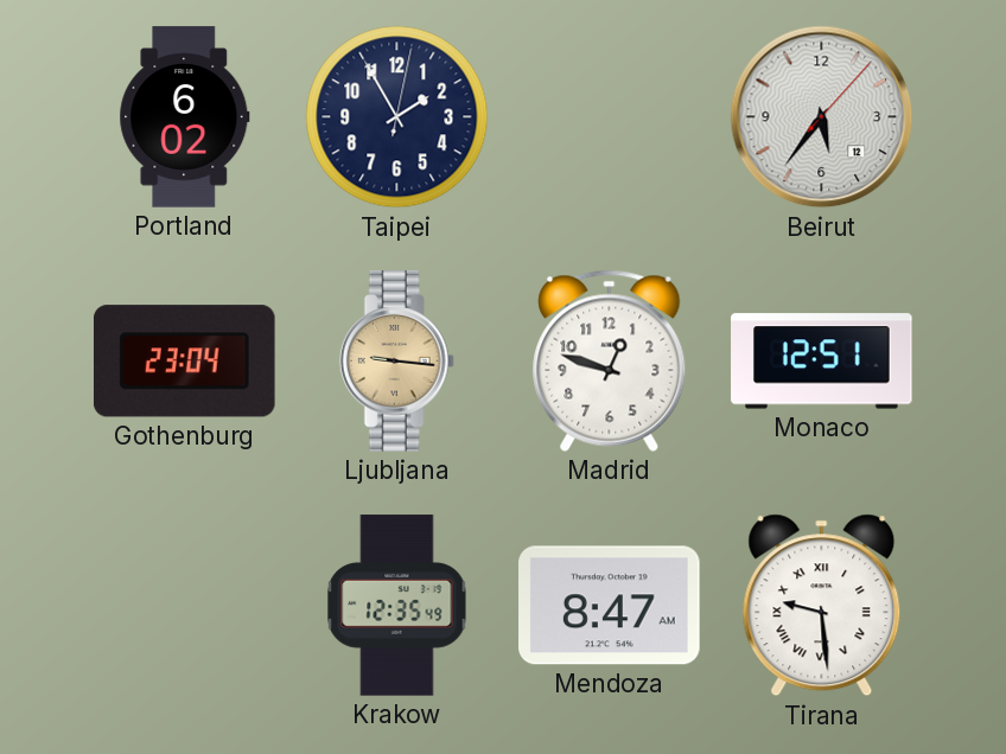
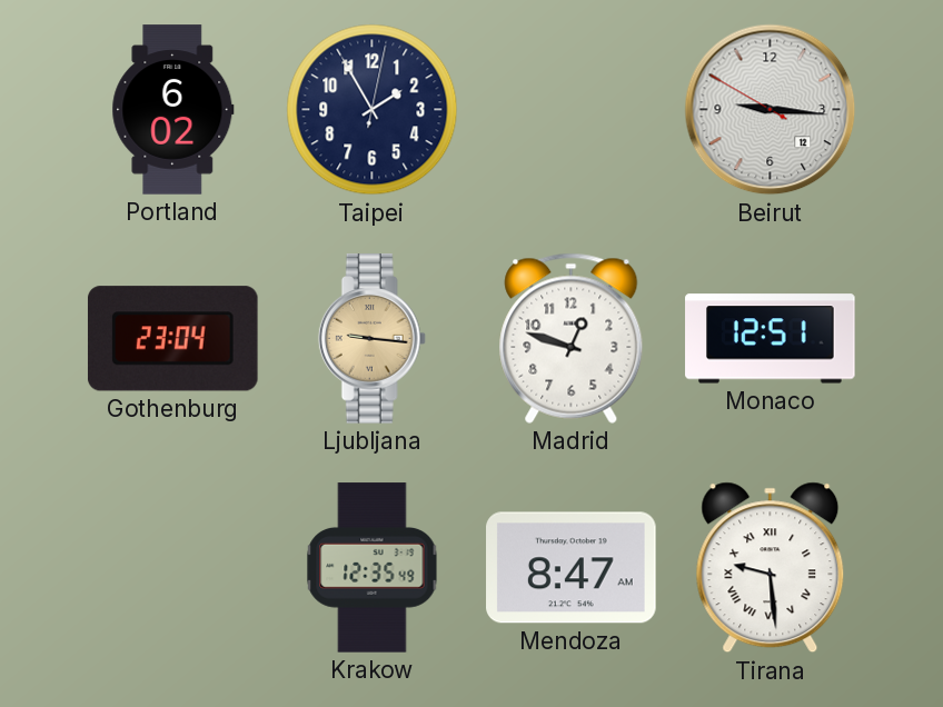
Beirut: 5:36 -> 9:15
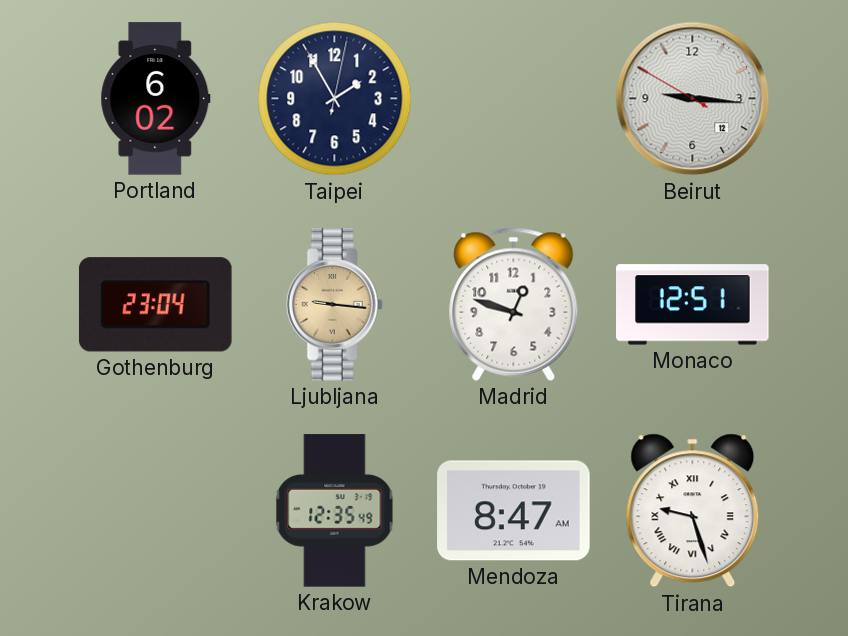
Tirana: 9:29 -> 9:27
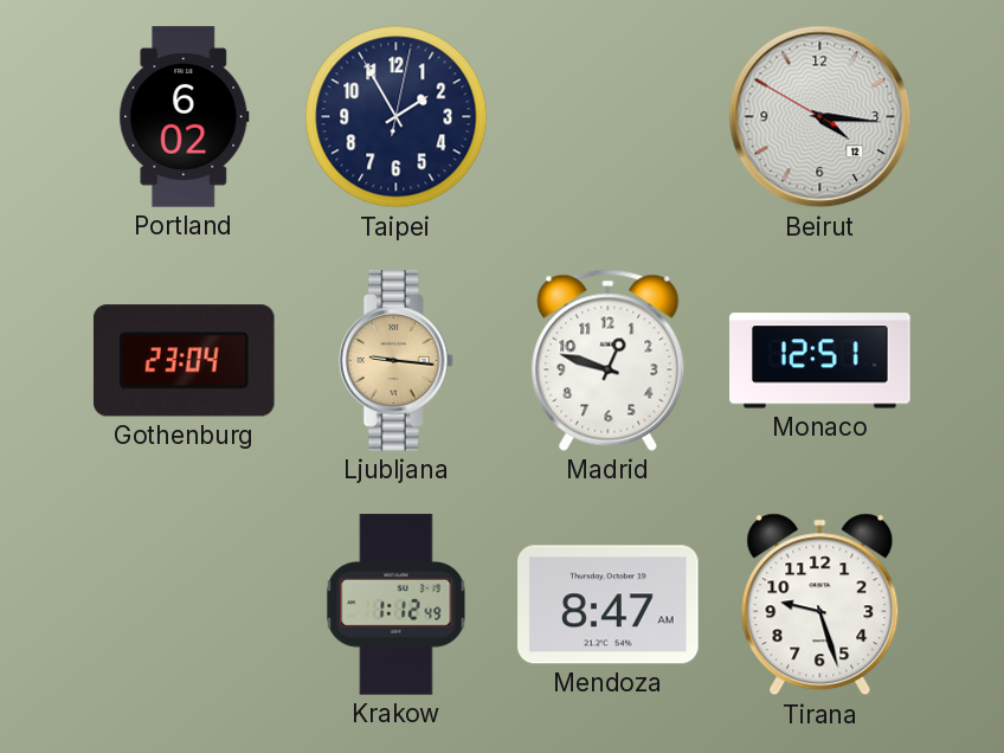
Beirut: 9:15 -> 4:15
Krakow: 12:35 -> 1:12
Tirana numerals: Roman -> Arabic
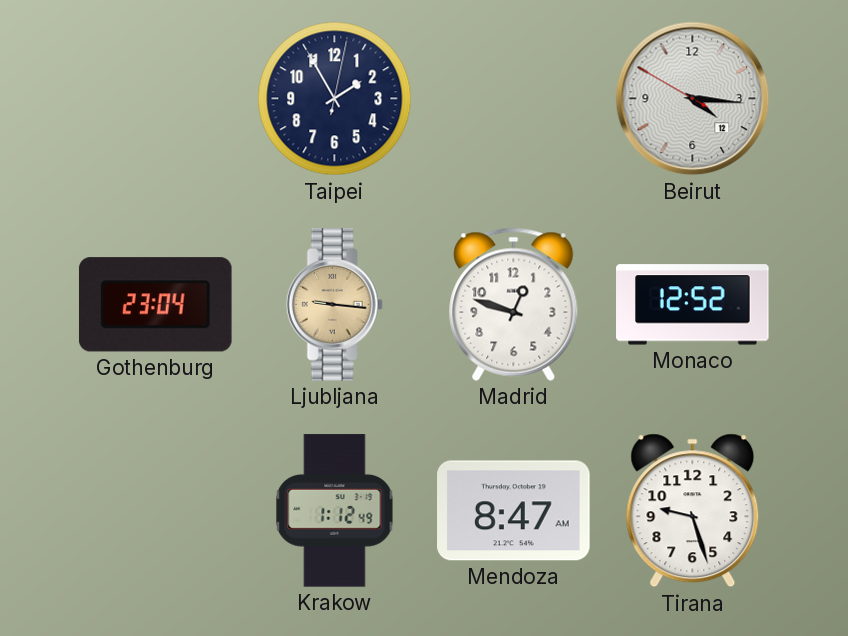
Portland: 6:02 -> none
Monaco: 12:51 -> 12:52
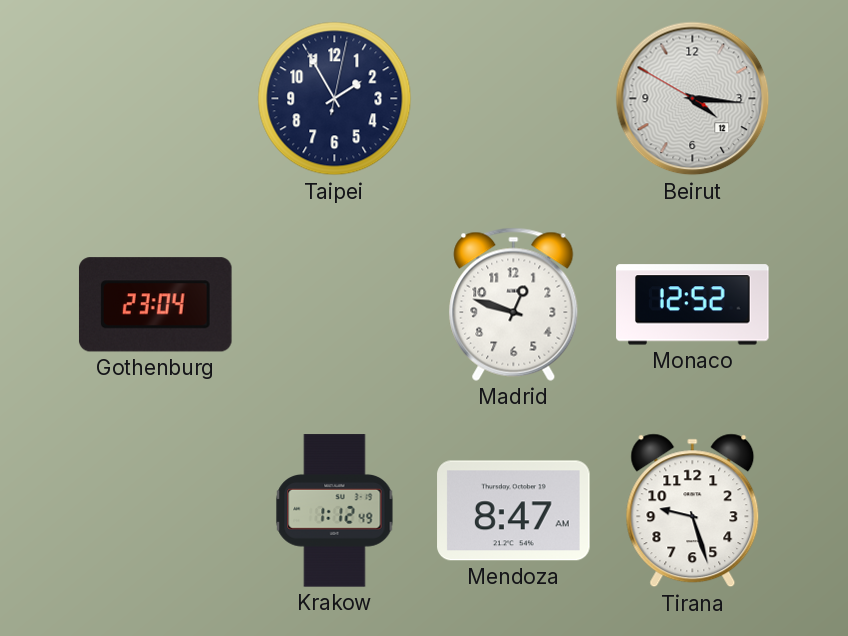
Ljubljana: 9:16 -> none
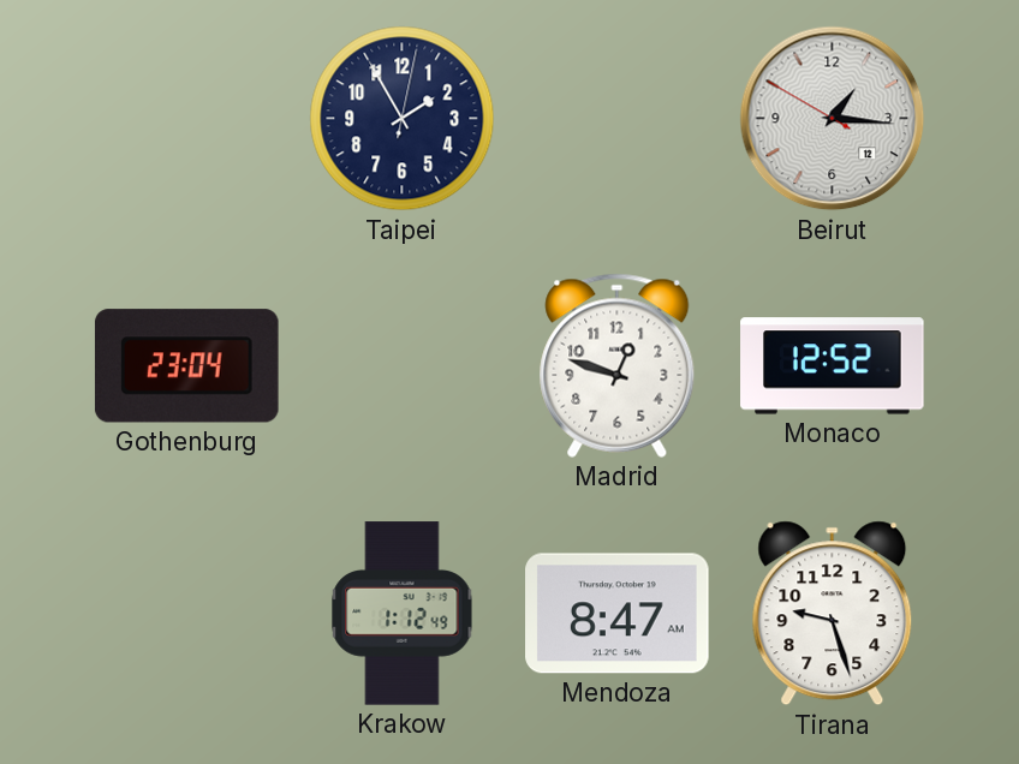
Beirut: 4:15 -> 1:15
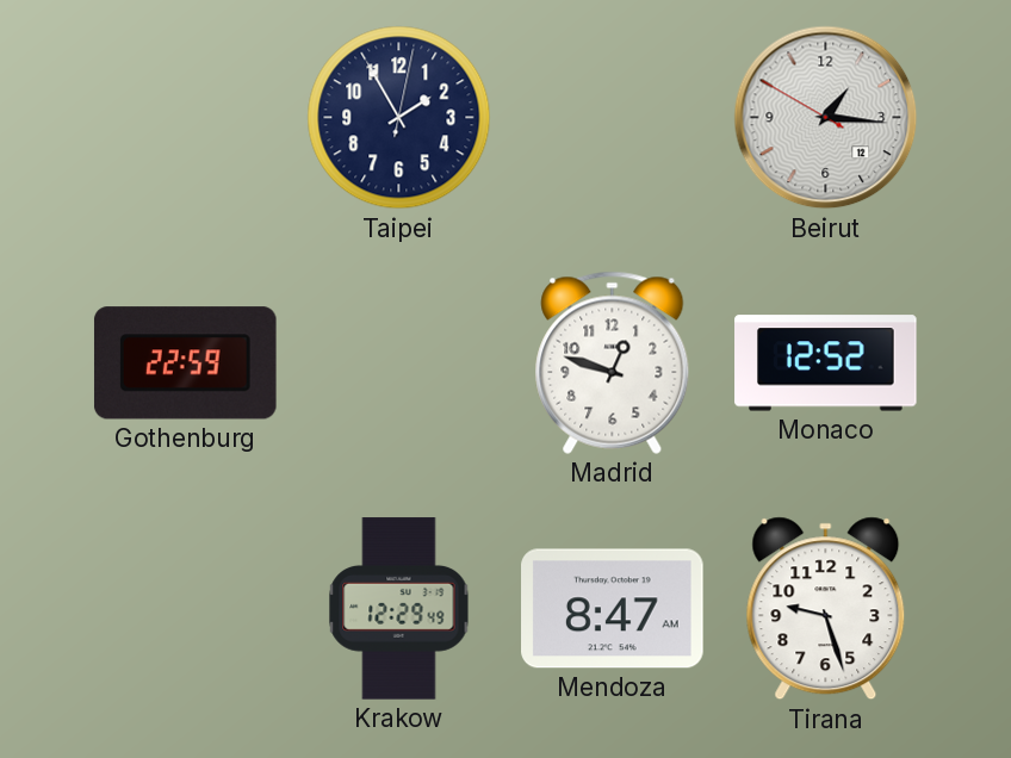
Gothenburg: 23:04 -> 22:59
Krakow: 1:12 -> 12:29
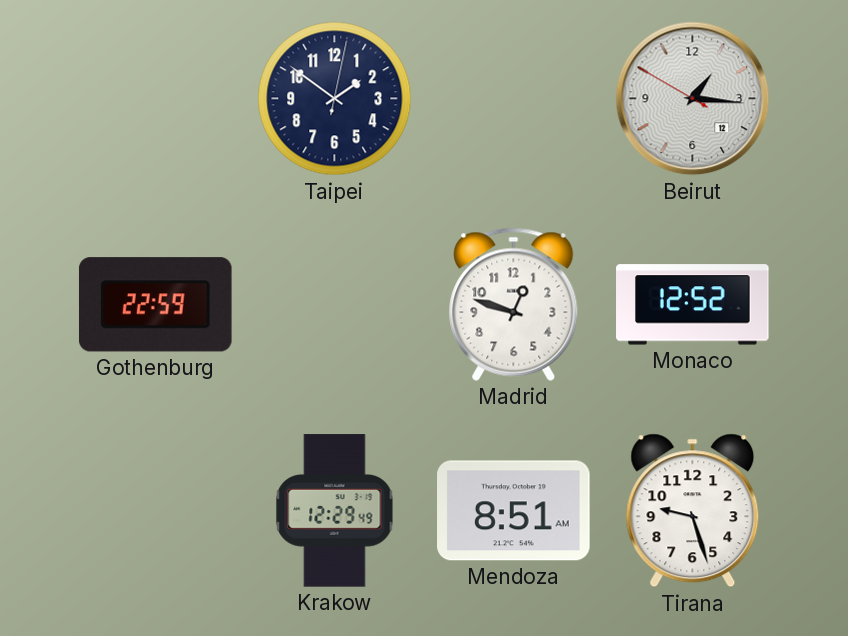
Taipei: 1:55 -> 1:51
Mendoza: 8:47 -> 8:51
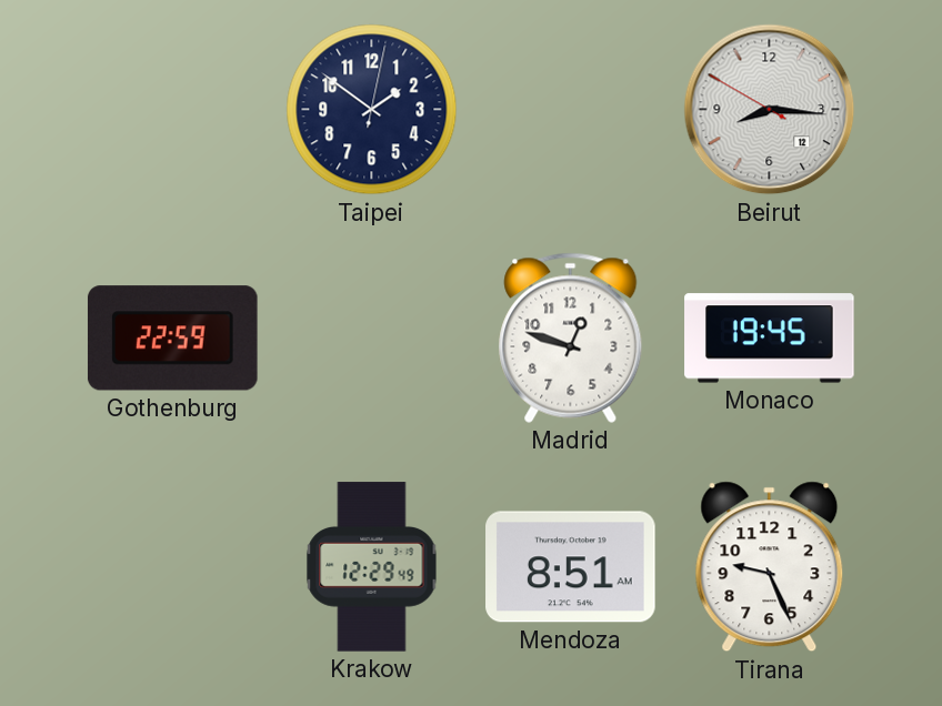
Beirut: 1:15 -> 8:15
Monaco: 12:52 -> 19:45
Tirana: 9:27 -> 9:26
